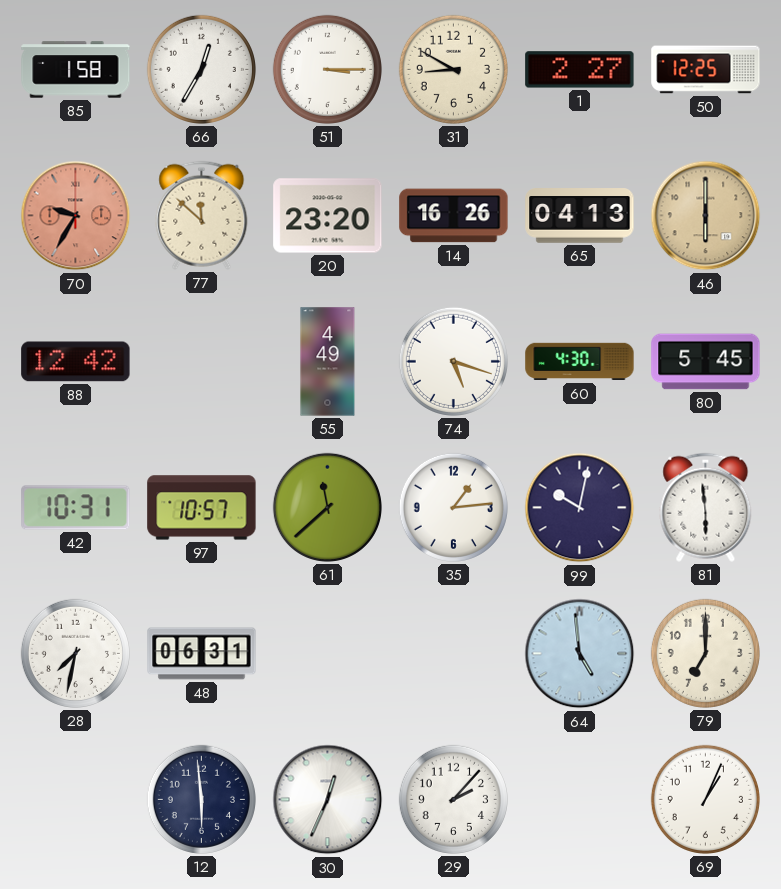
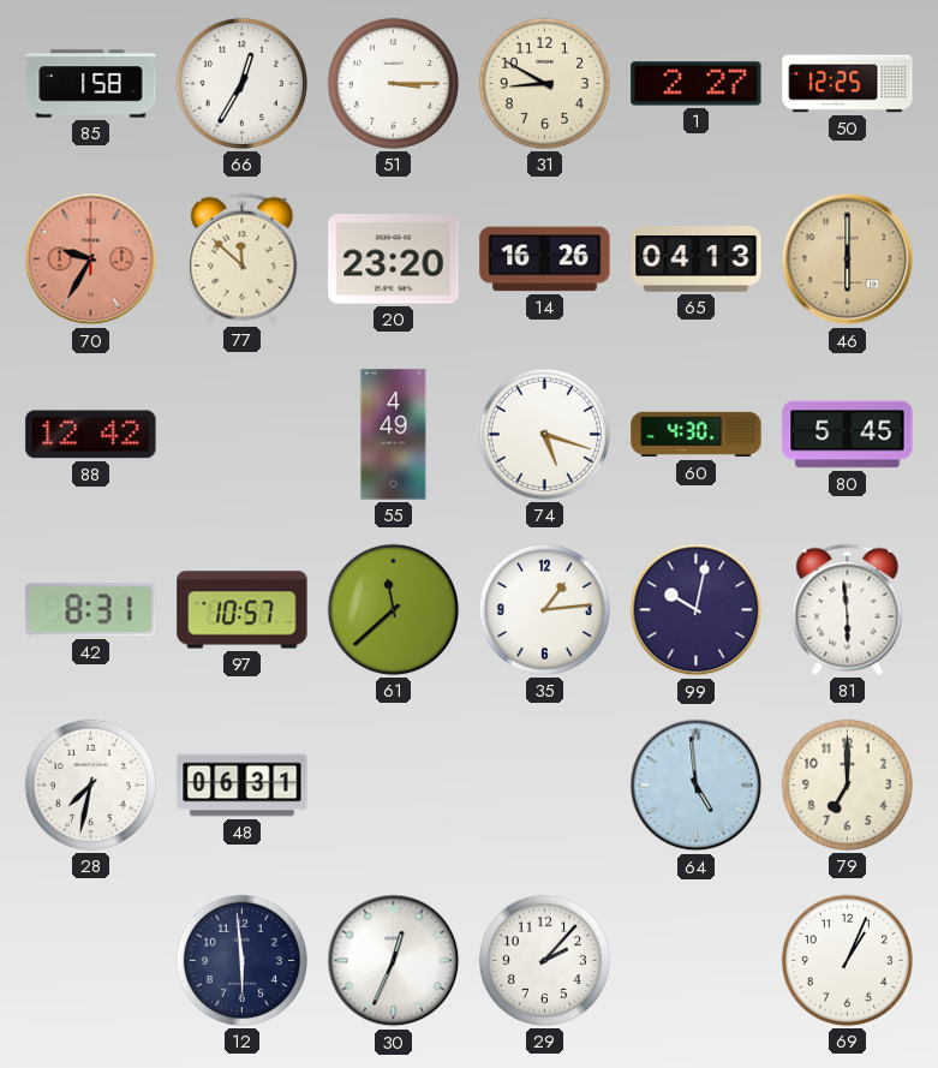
42: 10:31 -> 8:31
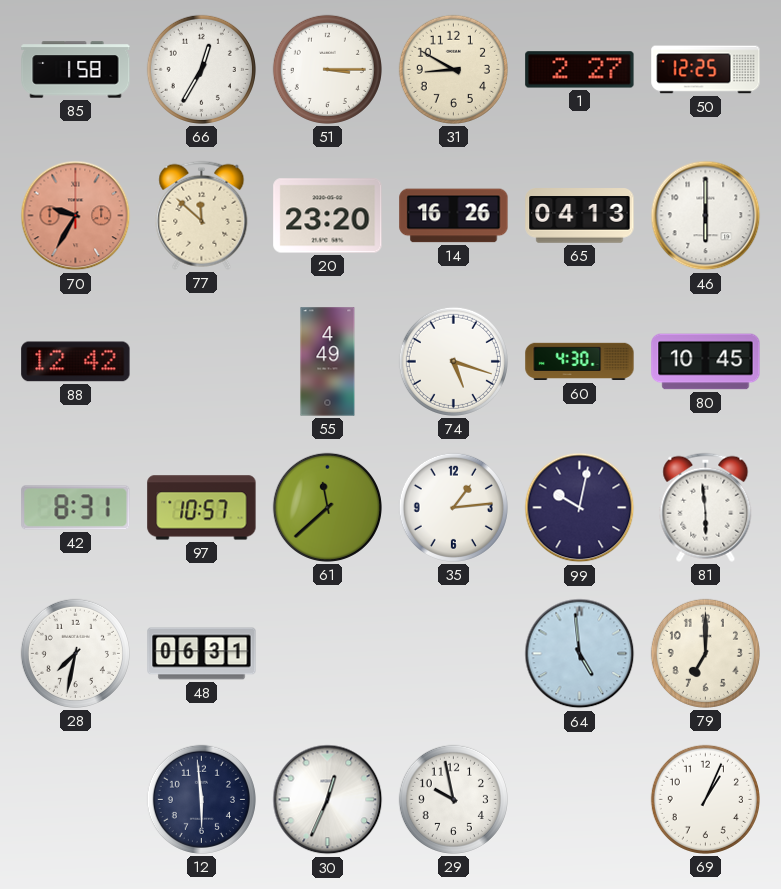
46 dial: champagne -> white
80: 5:45 -> 10:45
29: 2:07 -> 9:58
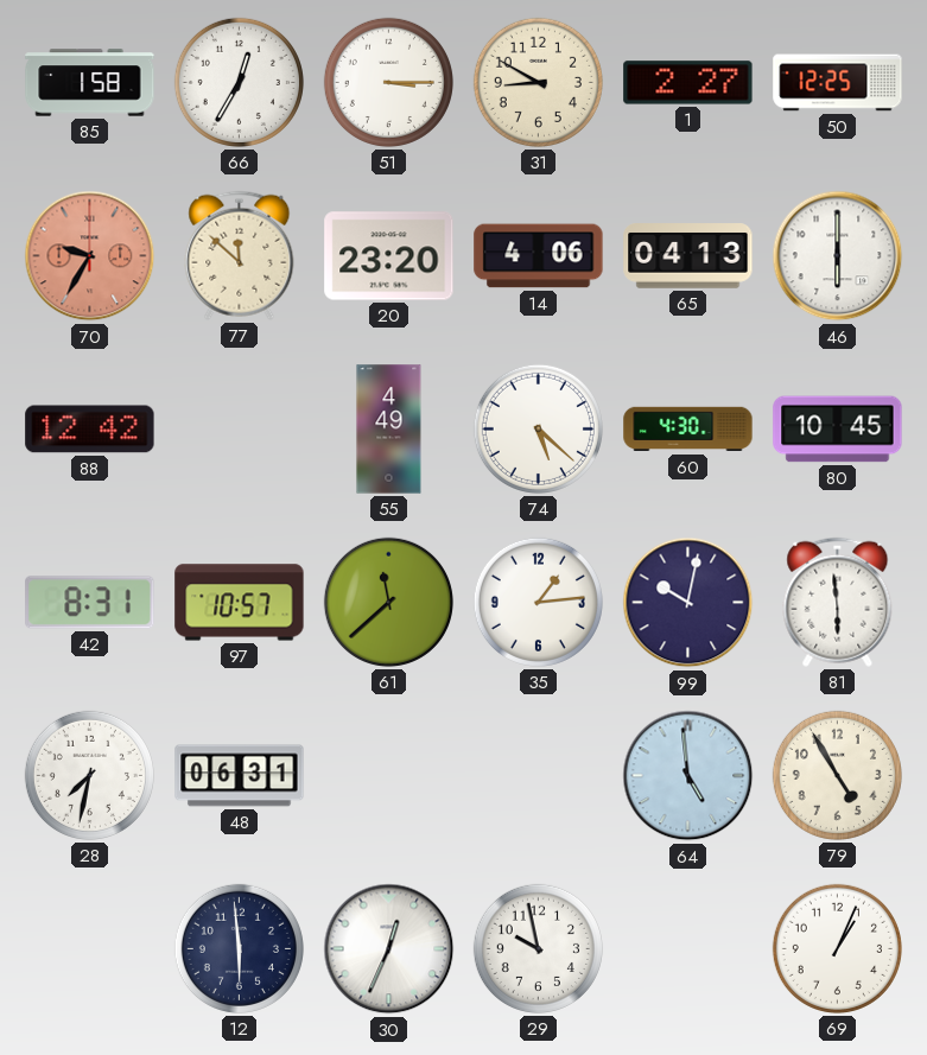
14: 16:26 -> 4:06
74: 5:18 -> 5:22
79: 7:00 -> 4:55
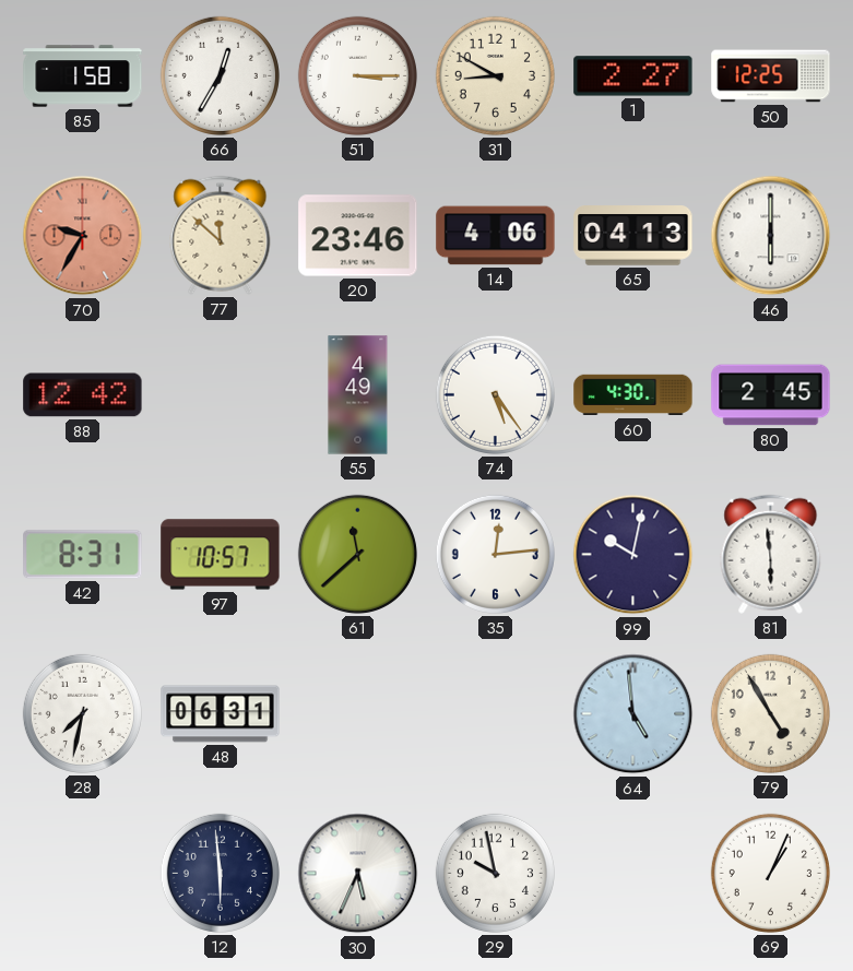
20: 23:20 -> 23:46
74: 5:22 -> 5:24
80: 10:45 -> 2:45
35: 1:14 -> 12:14
30: 12:34 -> 5:34
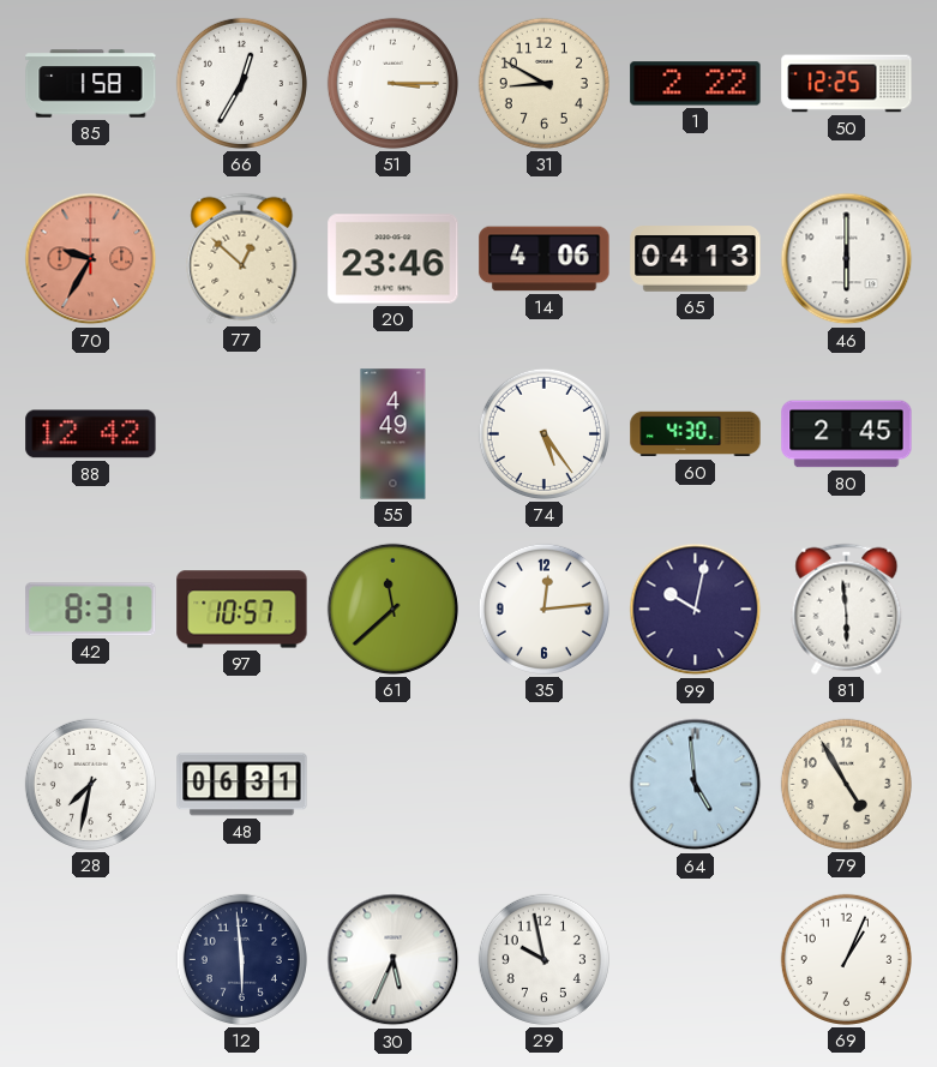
1: 2:27 -> 2:22
77: 11:52 -> 12:52
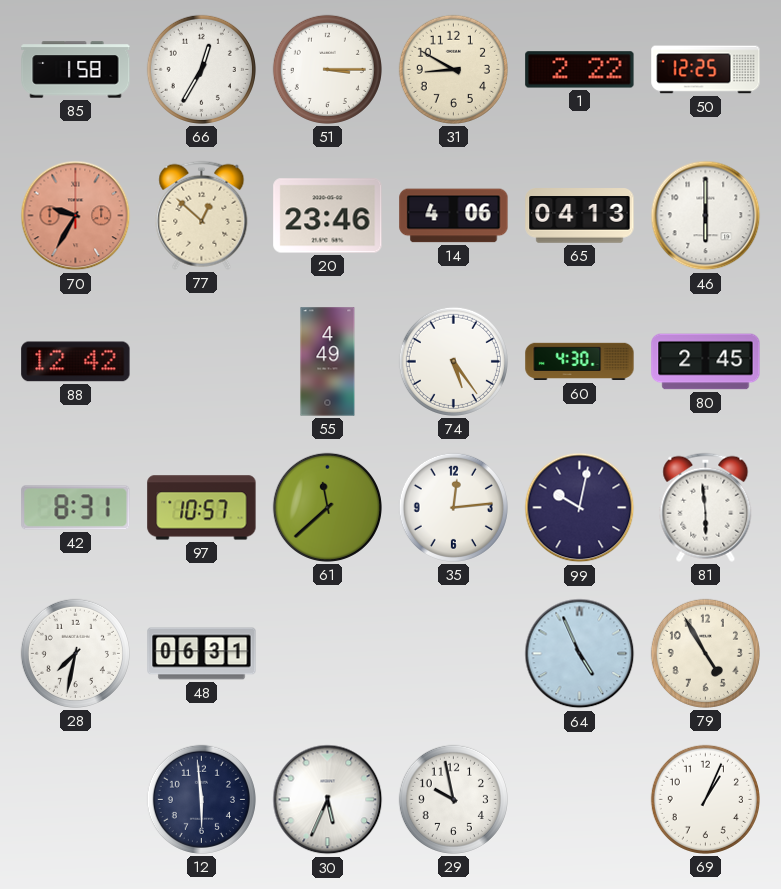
64: 4:59 -> 4:56
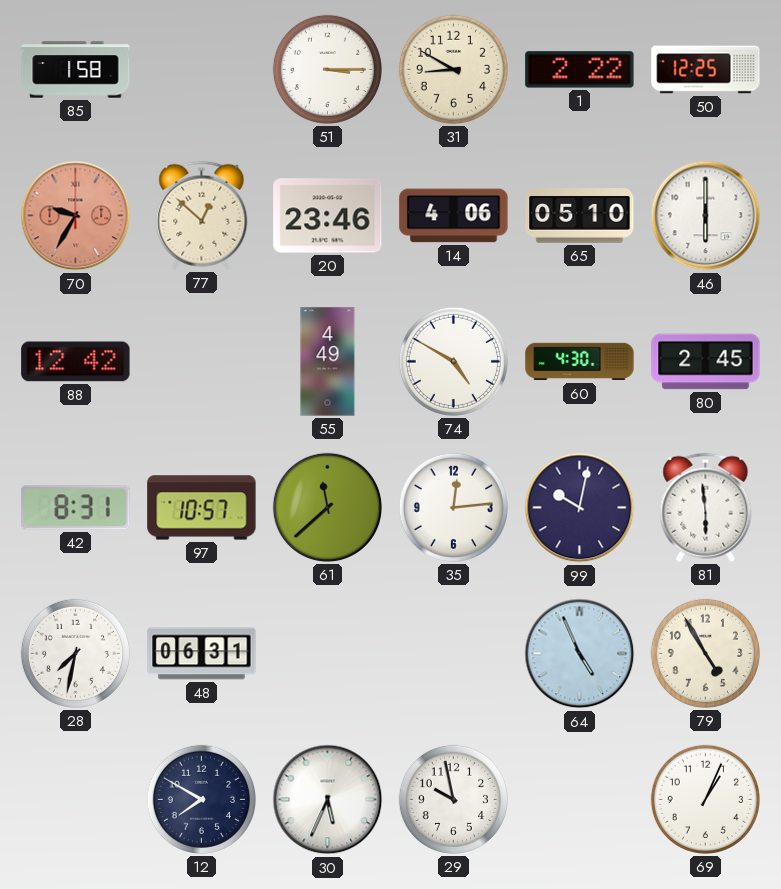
66: 12:35 -> none
65: 04:13 -> 05:10
74: 5:24 -> 4:50
12: 5:59 -> 7:50
